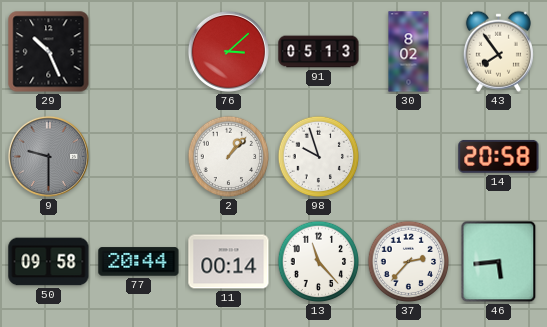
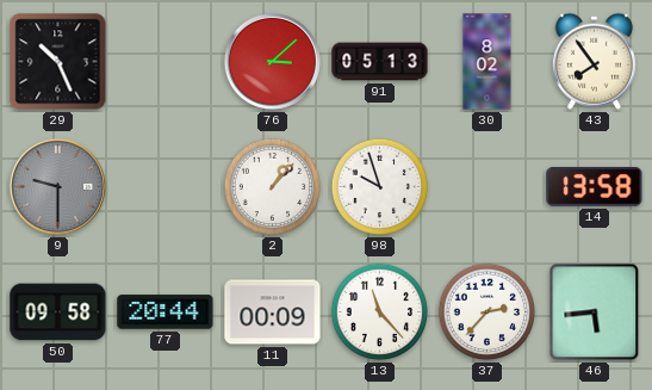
14: 20:58 -> 13:58
11: 00:14 -> 00:09
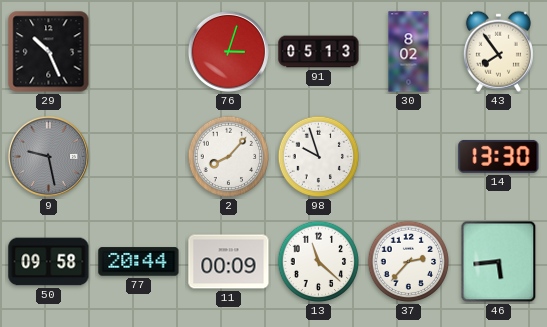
76: 3:08 -> 3:03
9: 9:30 -> 9:28
2: 1:07 -> 8:07
14: 13:58 -> 13:30
13: 11:23 -> 11:22
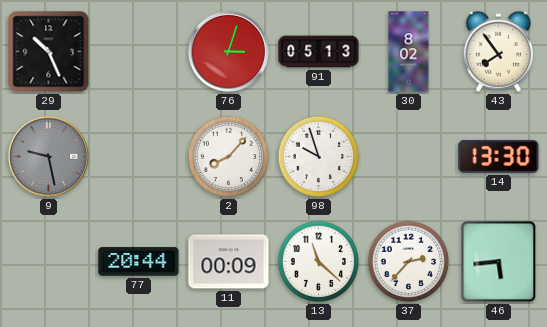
50: 09:58 -> none
